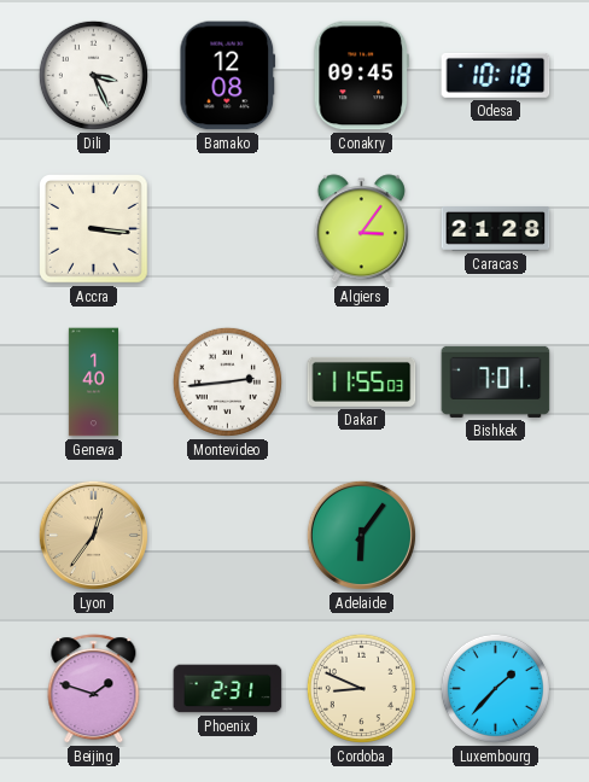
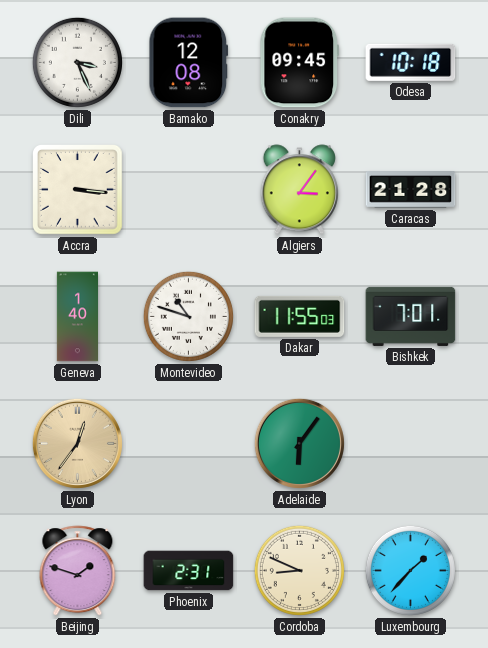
Montevideo: 2:44 -> 10:48
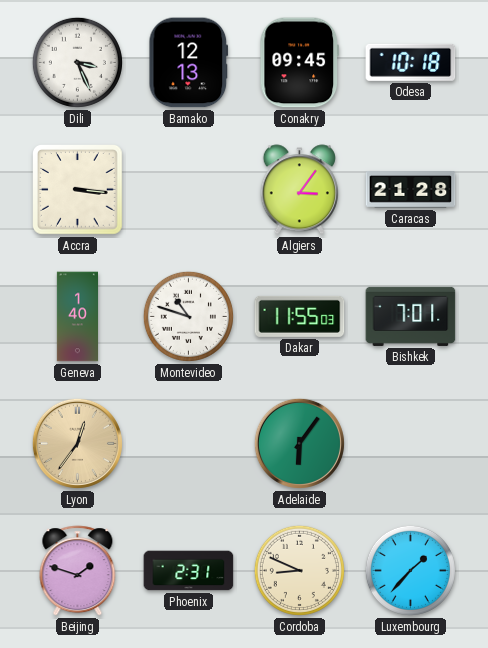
Bamako: 12:08 -> 12:13
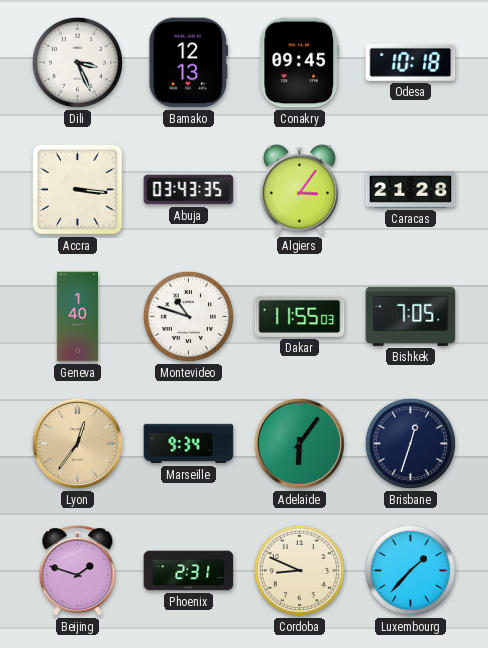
Abuja: none -> 03:43
Bishkek: 7:01 -> 7:05
Marseille: none -> 9:34
Brisbane: none -> 12:33
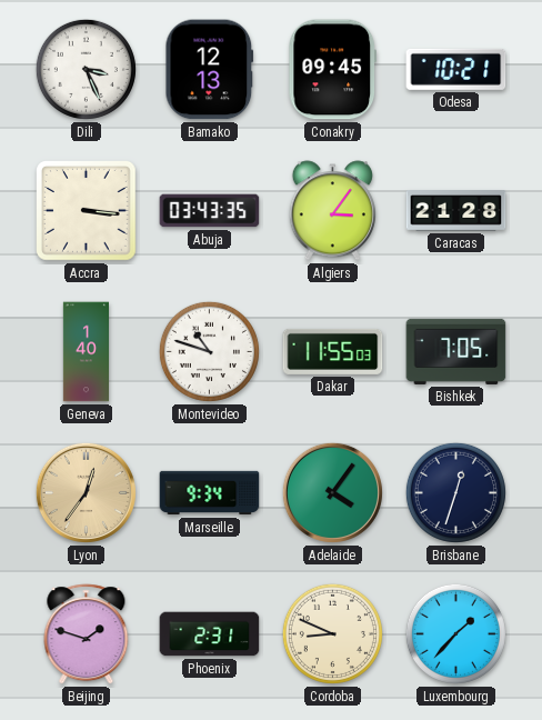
Odesa: 10:18 -> 10:21
Adelaide: 6:06 -> 4:06
